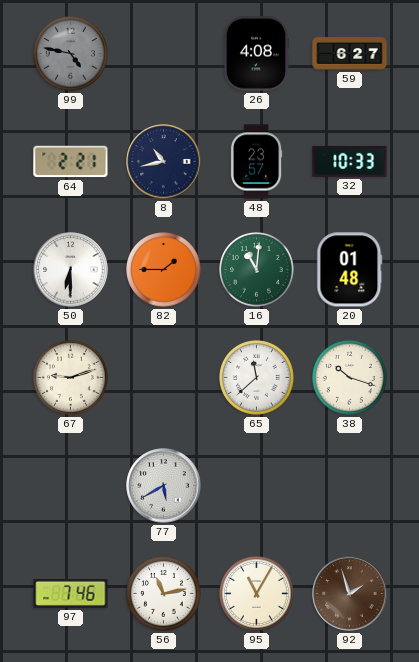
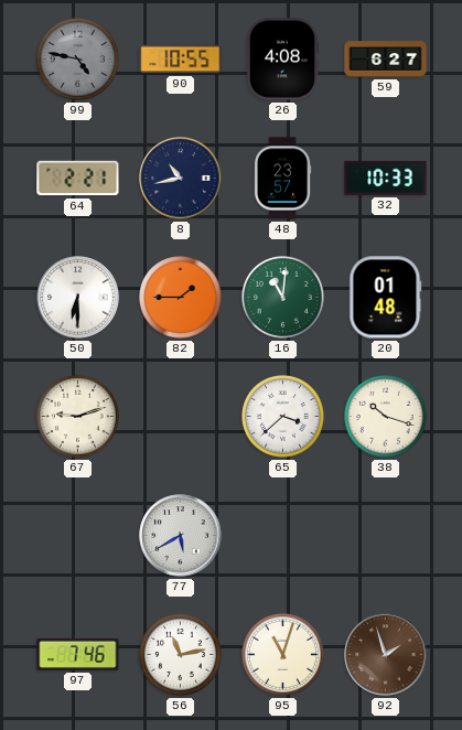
90: none -> 10:55
65: 11:38 -> 3:38
95: 11:05 -> 11:03
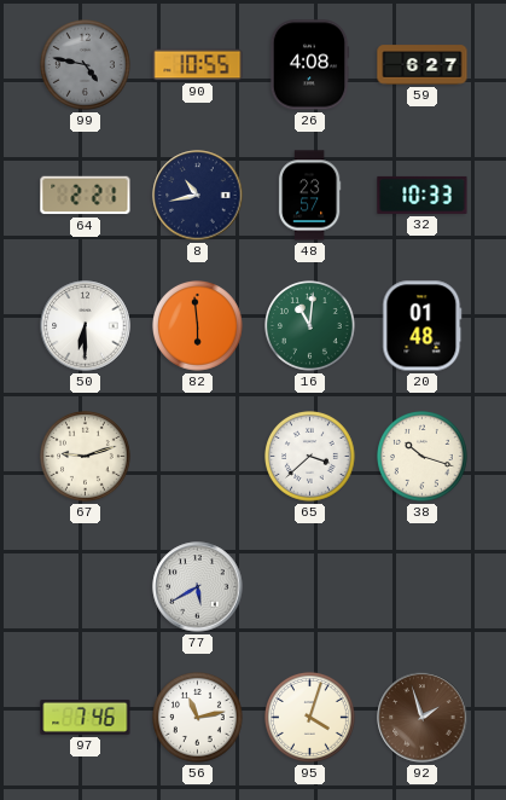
82: 1:45 -> 5:59
95: 11:03 -> 4:03
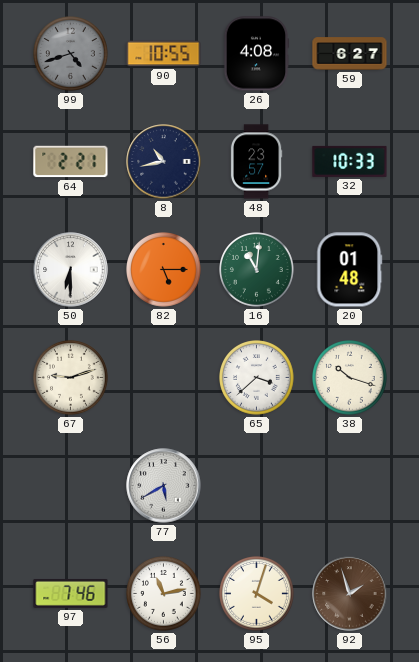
99: 4:47 -> 4:42
82: 5:59 -> 5:15
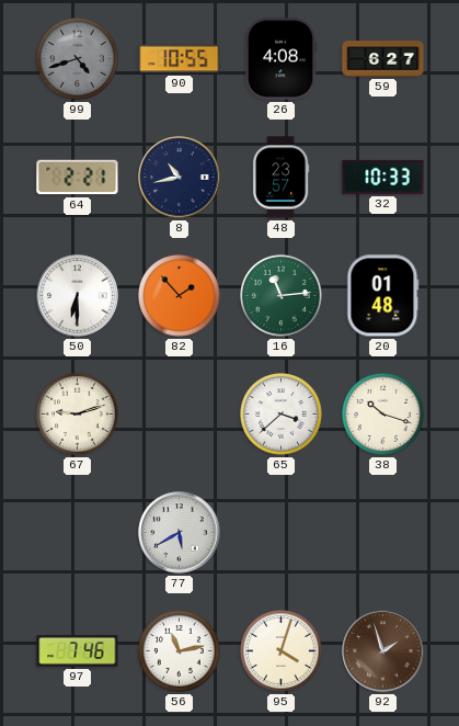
82: 5:15 -> 1:53
16: 11:01 -> 11:14
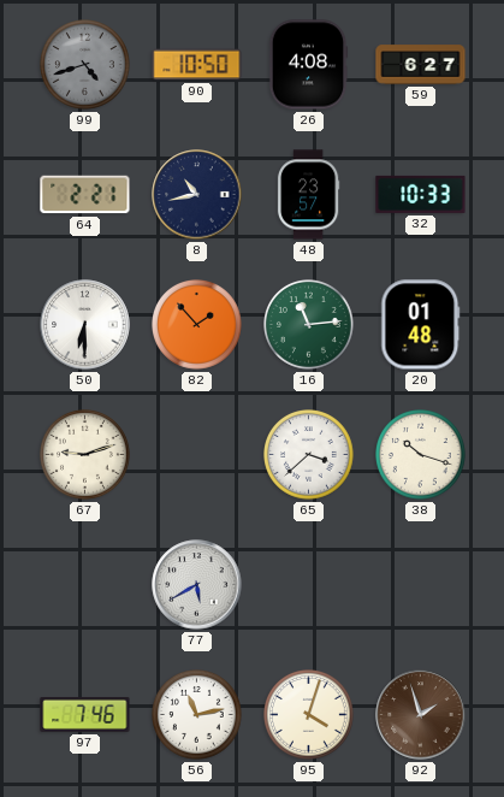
90: 10:55 -> 10:50
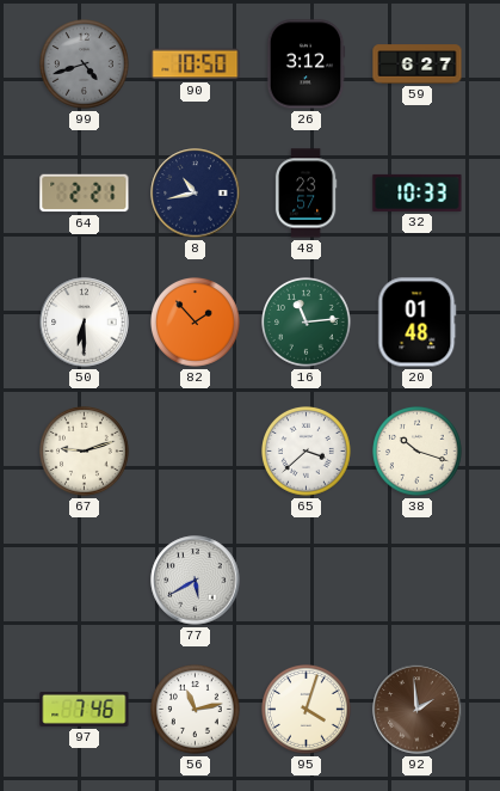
26: 4:08 -> 3:12
92: 1:57 -> 1:59
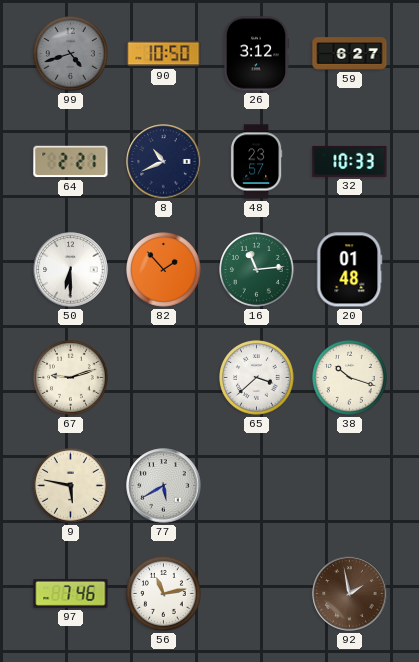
8: 10:43 -> 10:41
9: none -> 5:47
95: 4:03 -> none
92: 1:59 -> 1:58
